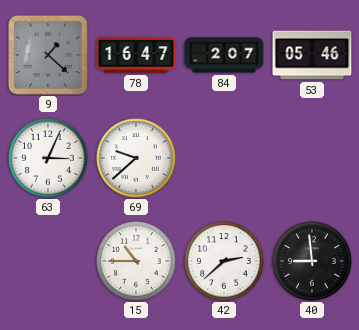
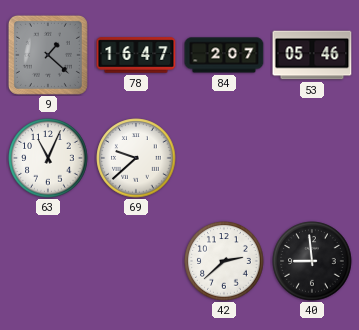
63: 3:04 -> 11:04
15: 10:45 -> none
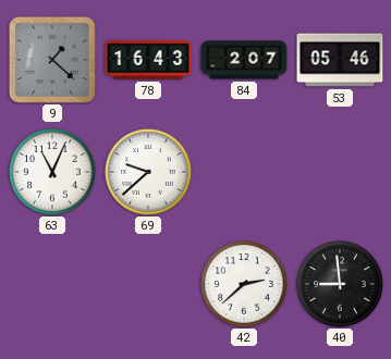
78: 16:47 -> 16:43
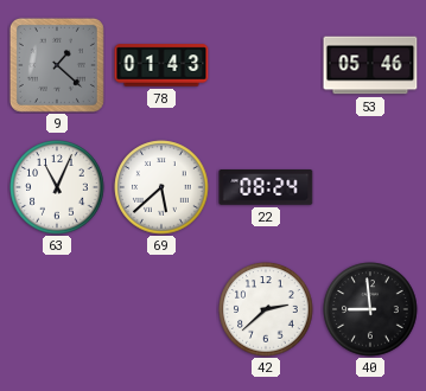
78: 16:43 -> 01:43
84: 2:07 -> none
69: 9:38 -> 5:38
22: none -> 08:24
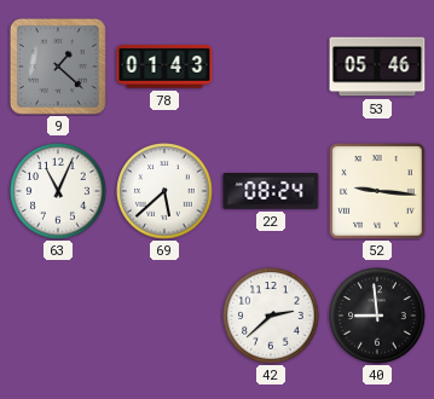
52: none -> 9:16
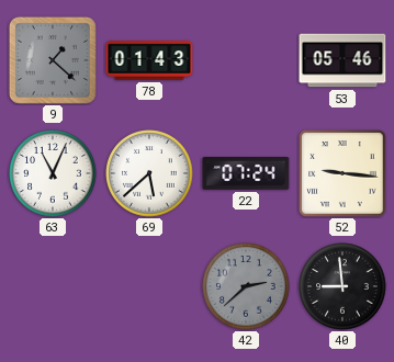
22: 08:24 -> 07:24
42 dial: white -> grey
